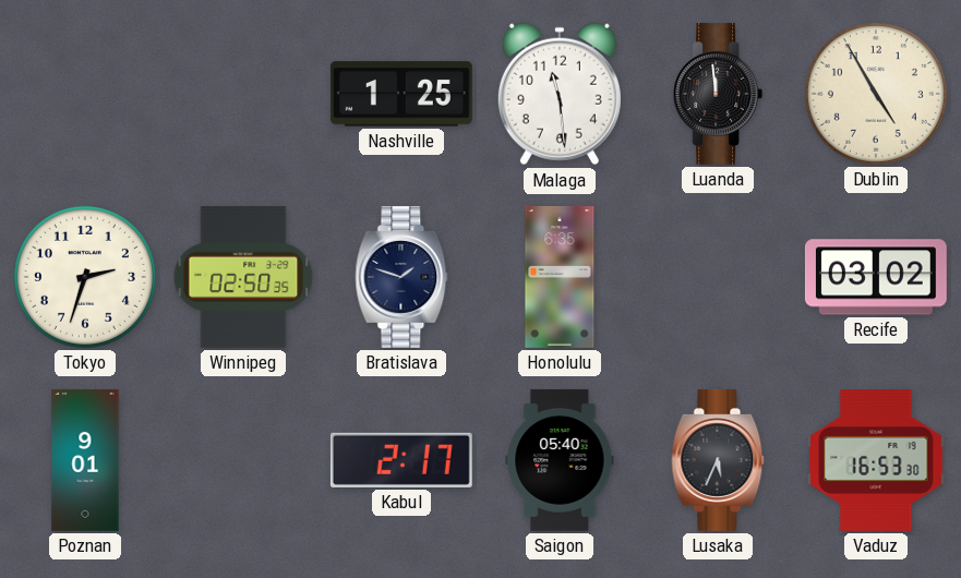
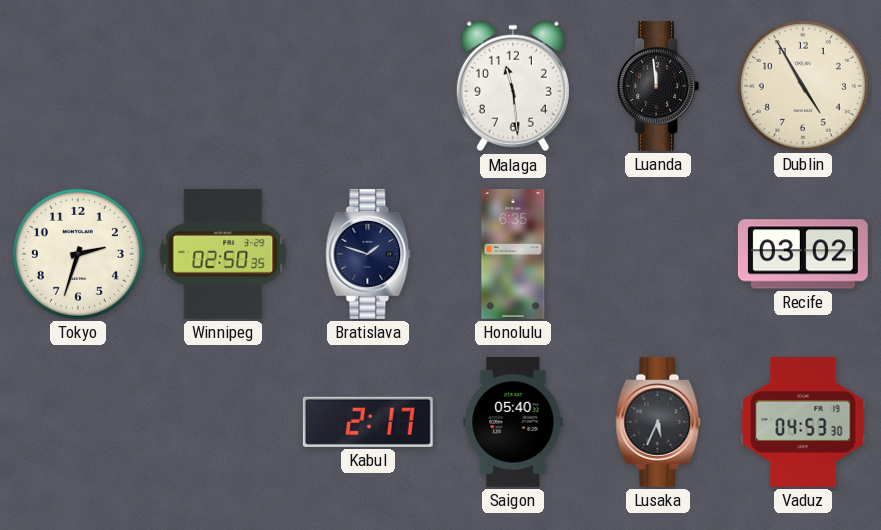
Nashville: 1:25 -> none
Poznan: 9:01 -> none
Vaduz: 16:53 -> 04:53
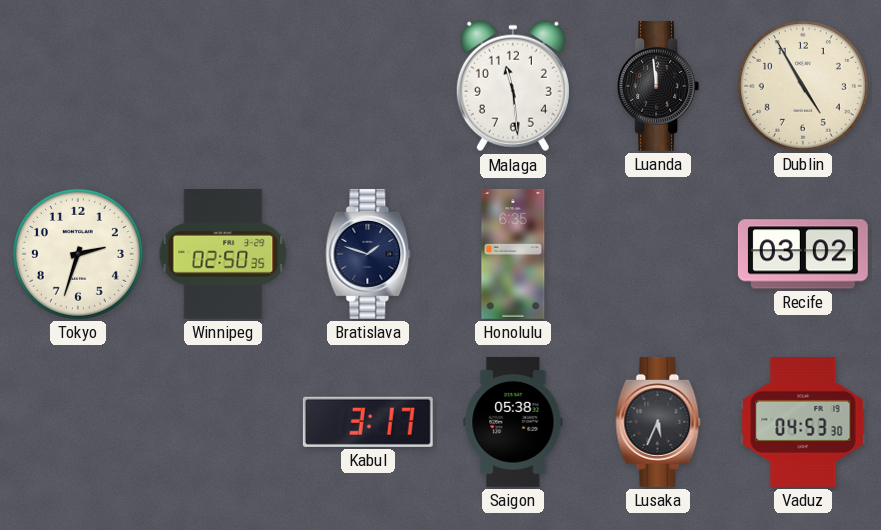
Kabul: 2:17 -> 3:17
Saigon: 05:40 -> 05:38
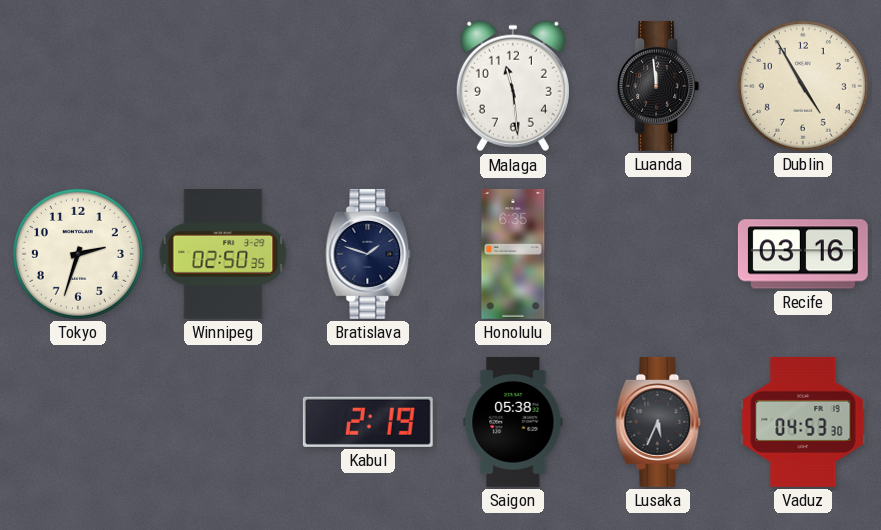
Recife: 03:02 -> 03:16
Kabul: 3:17 -> 2:19
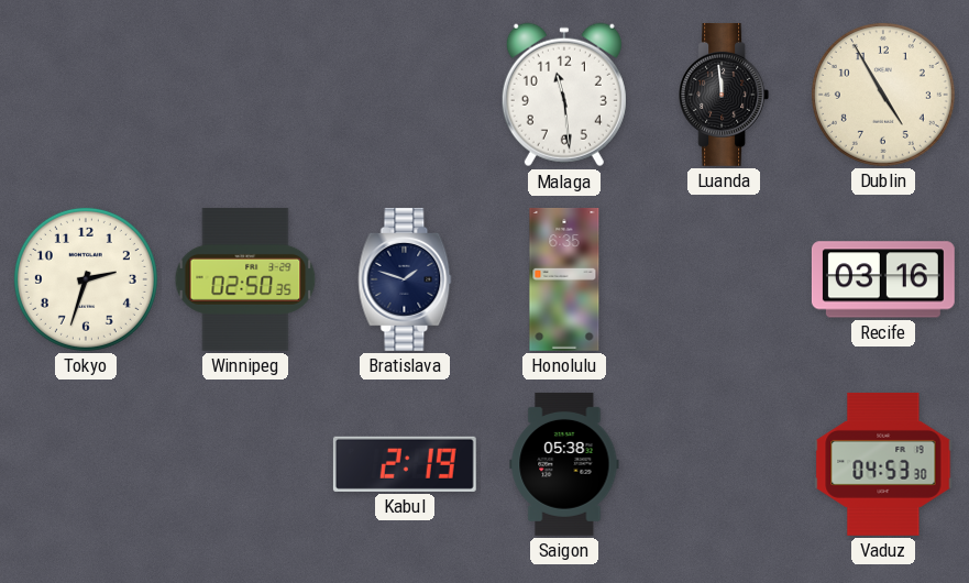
Lusaka: 5:34 -> none
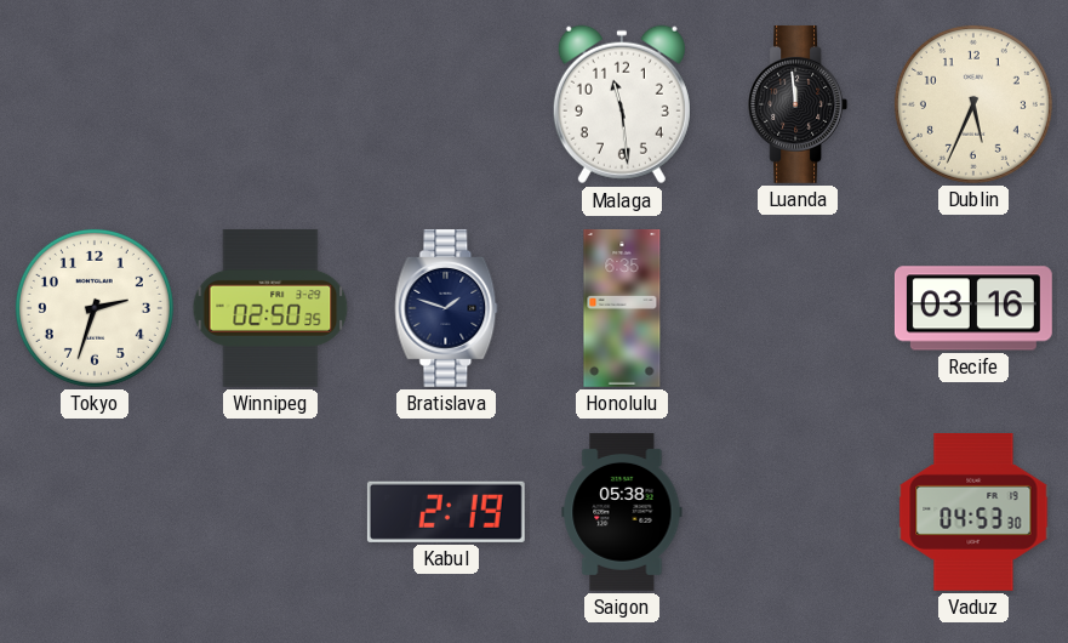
Dublin: 4:55 -> 5:34
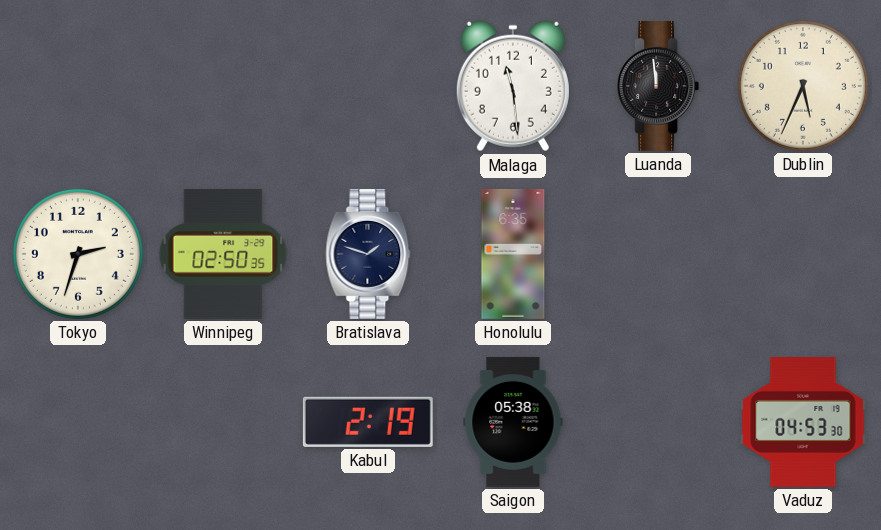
Recife: 03:16 -> none
